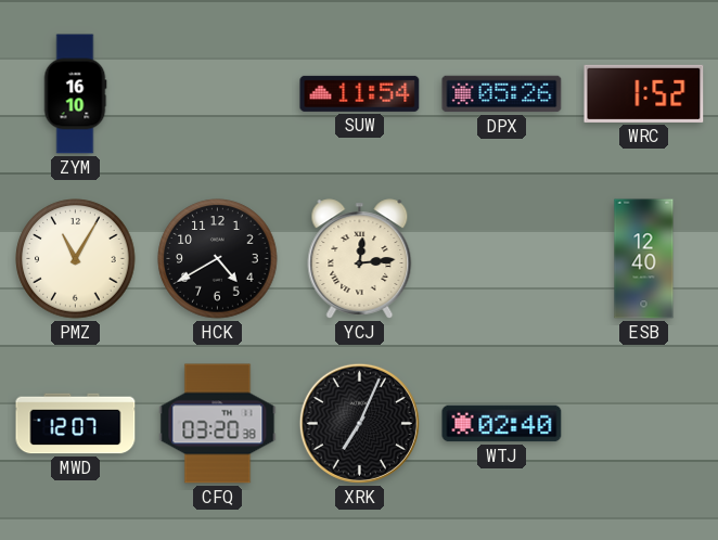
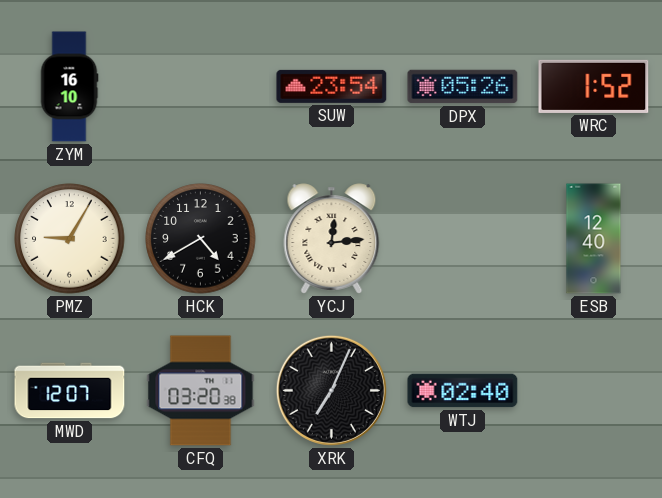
SUW: 11:54 -> 23:54
PMZ: 11:05 -> 9:05
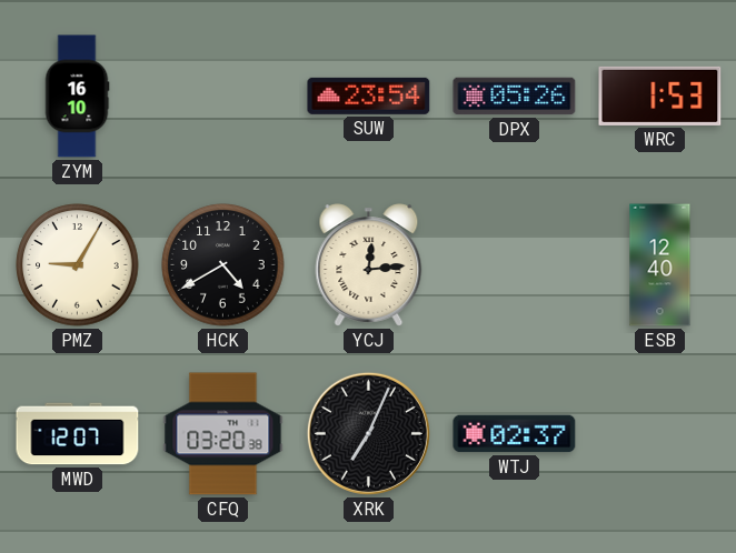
WRC: 1:52 -> 1:53
WTJ: 02:40 -> 02:37
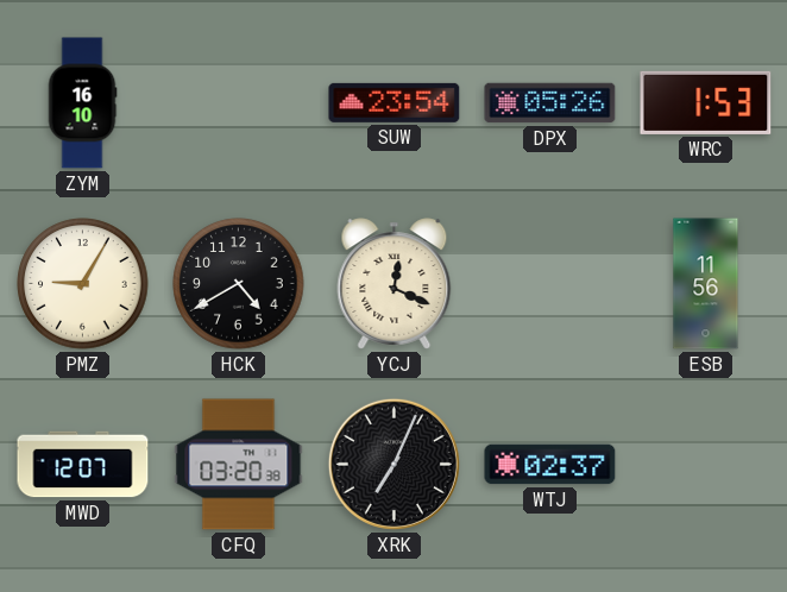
YCJ: 12:14 -> 12:19
ESB: 12:40 -> 11:56
